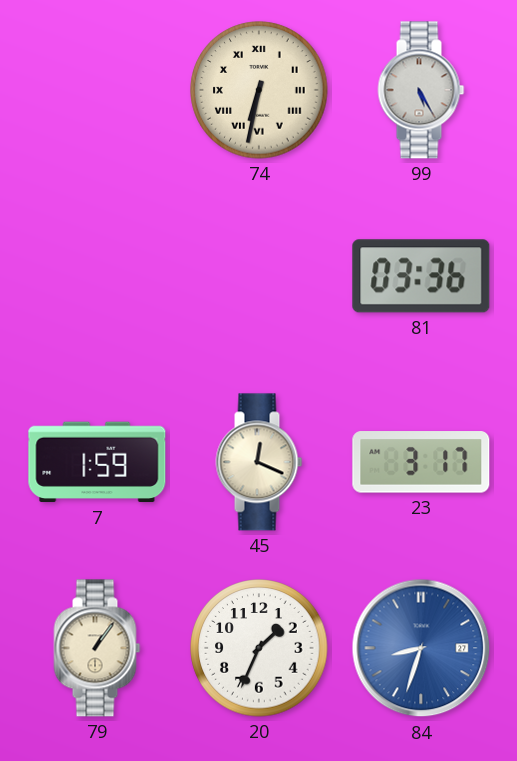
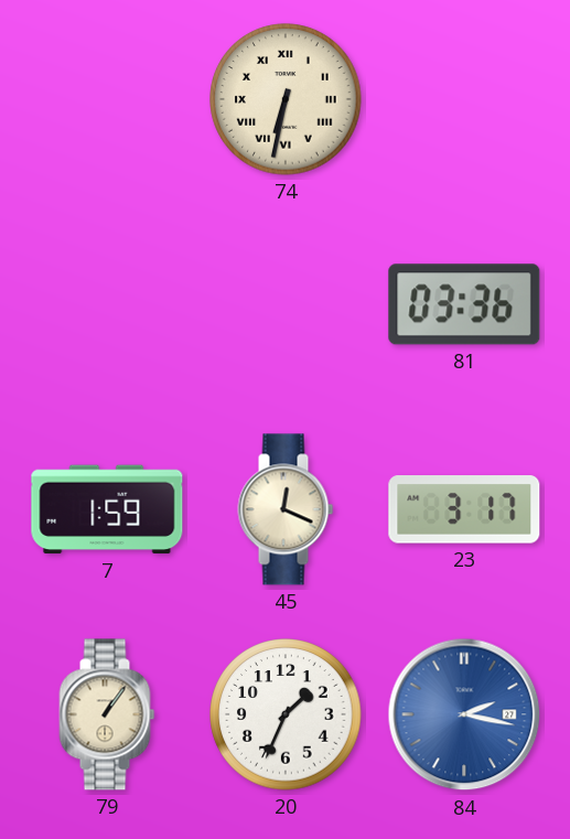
99: 5:25 -> none
84: 8:33 -> 2:17
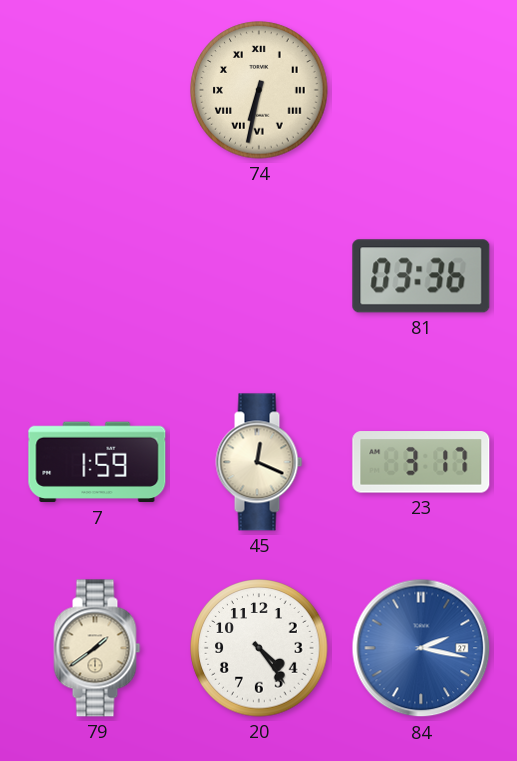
79: 1:06 -> 1:39
20: 1:34 -> 4:24
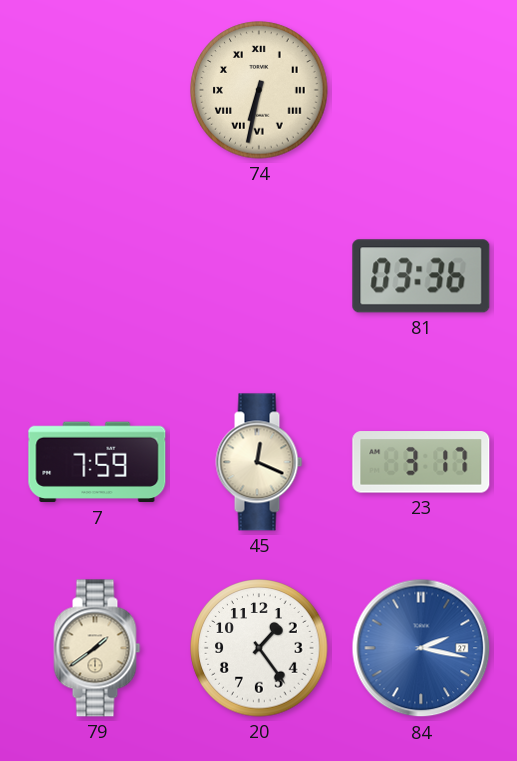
7: 1:59 -> 7:59
20: 4:24 -> 1:24
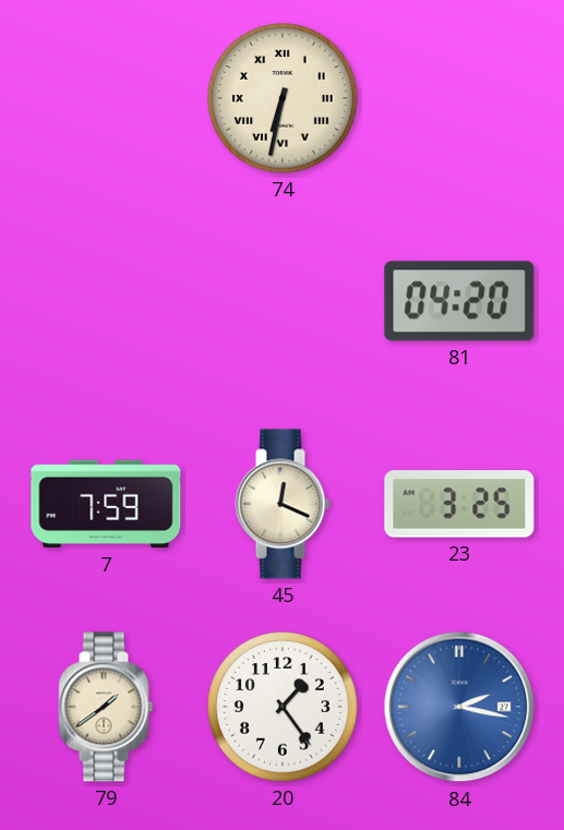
81: 03:36 -> 04:20
23: 3:17 -> 3:25
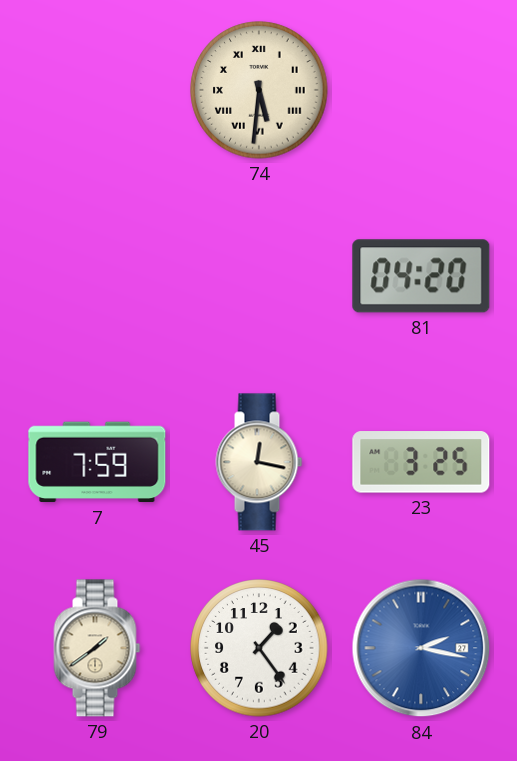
74: 6:32 -> 5:31
45: 12:19 -> 12:17
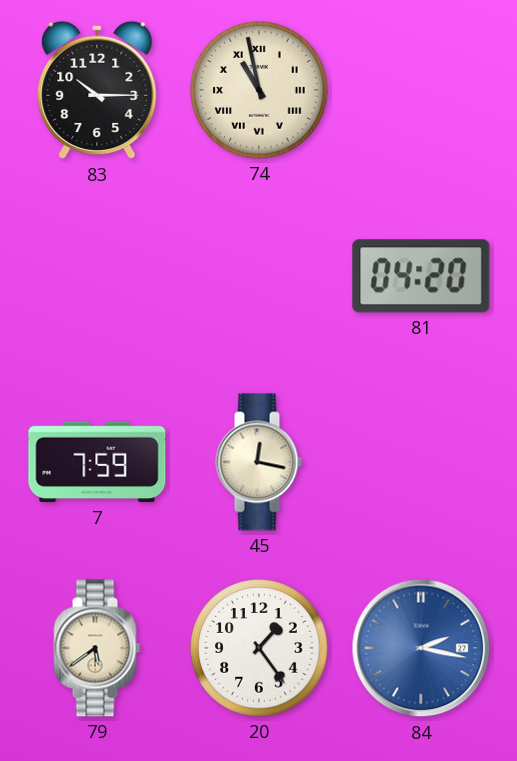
83: none -> 10:15
74: 5:31 -> 10:58
23: 3:25 -> none
79: 1:39 -> 5:39
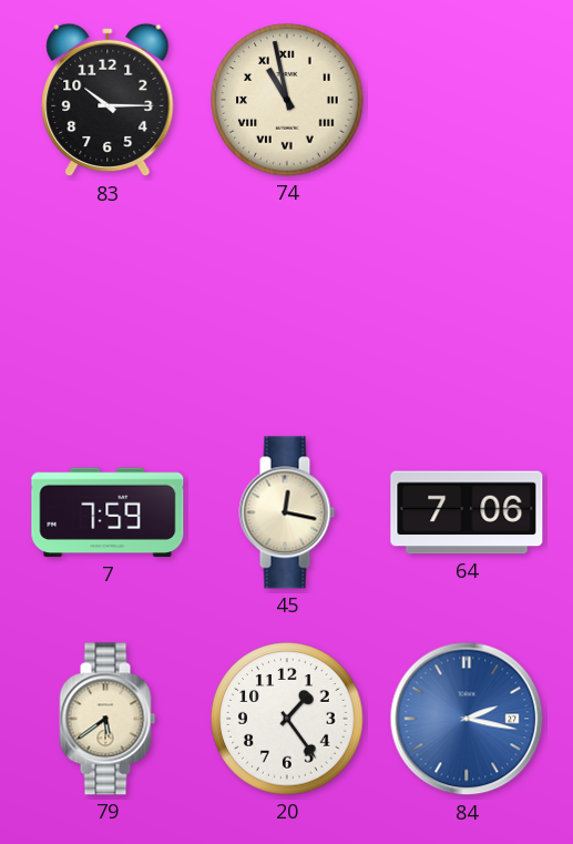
81: 04:20 -> none
64: none -> 7:06
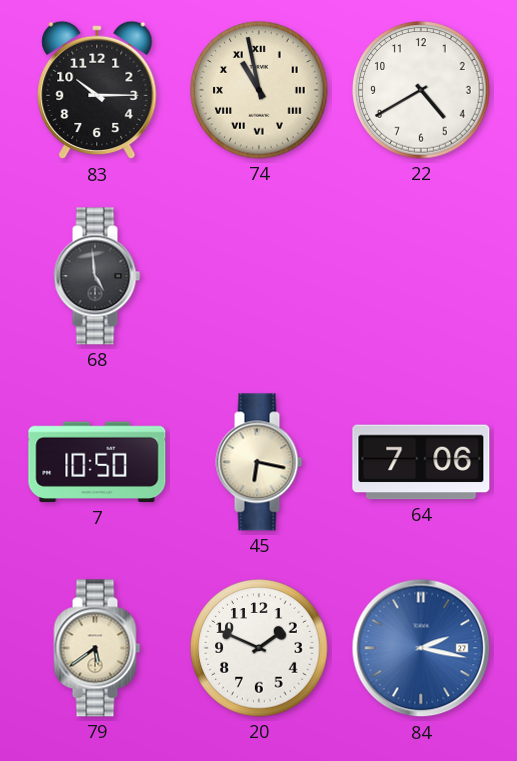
22: none -> 4:40
68: none -> 4:59
7: 7:59 -> 10:50
45: 12:17 -> 6:17
20: 1:24 -> 1:49
